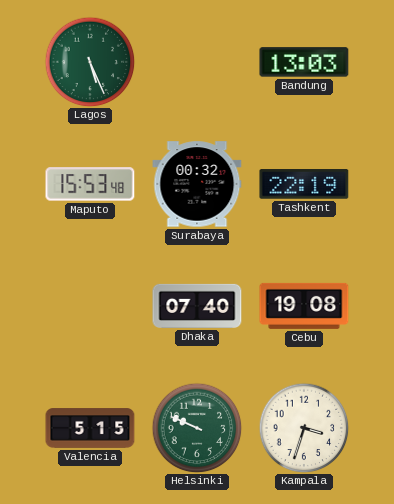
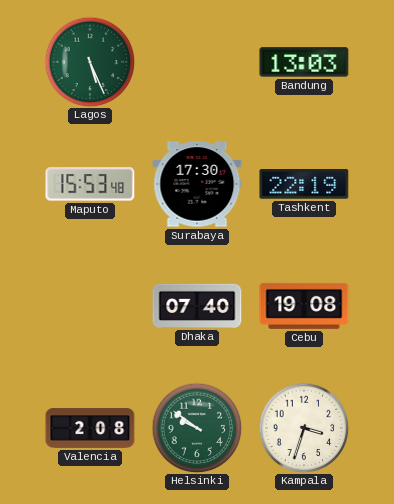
Surabaya: 00:32 -> 17:30
Valencia: 5:15 -> 2:08
Helsinki: 9:49 -> 9:51
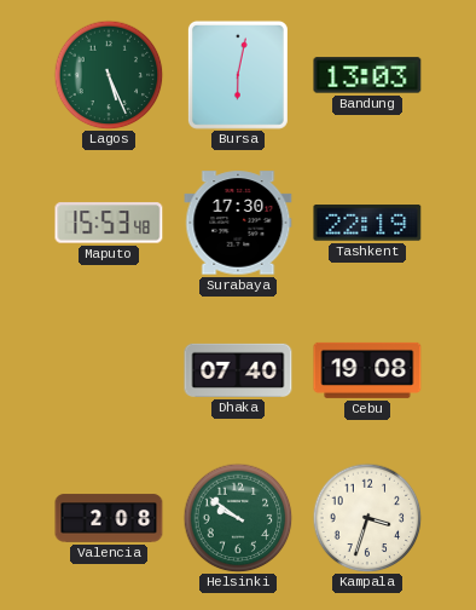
Bursa: none -> 6:02
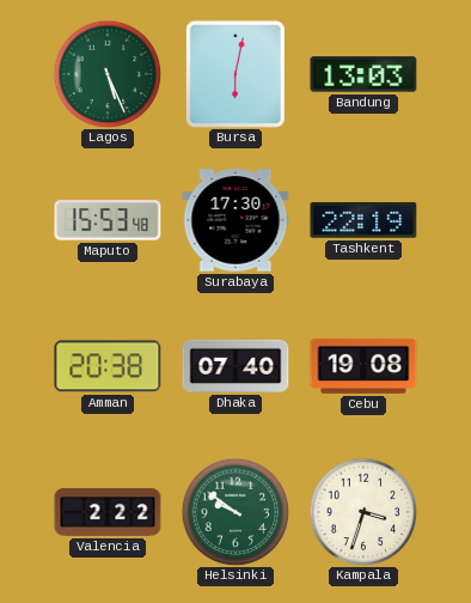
Amman: none -> 20:38
Valencia: 2:08 -> 2:22
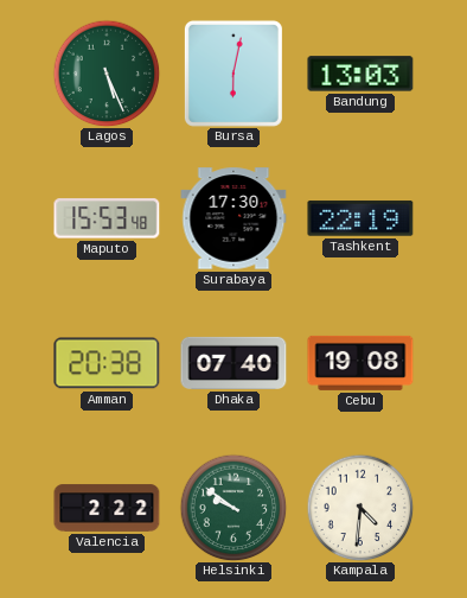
Kampala: 3:33 -> 4:31
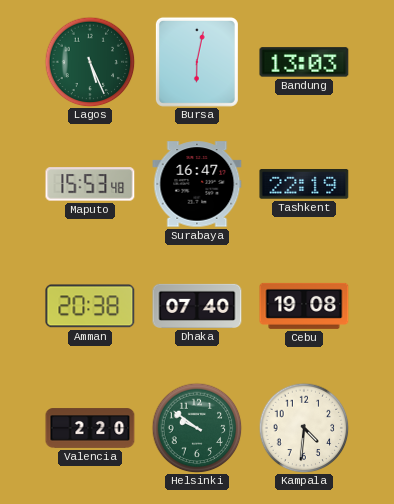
Surabaya: 17:30 -> 16:47
Valencia: 2:22 -> 2:20
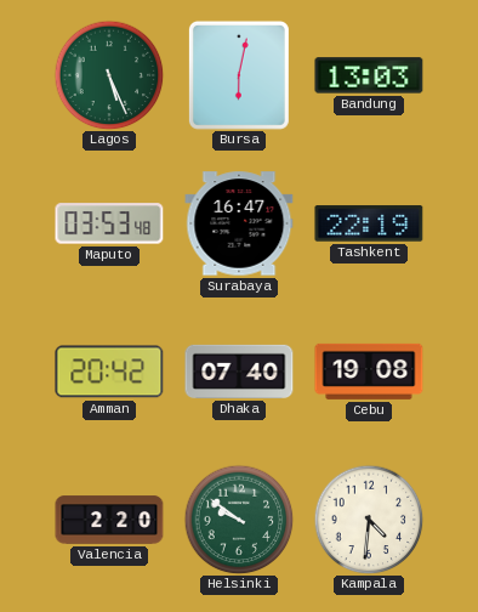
Maputo: 15:53 -> 03:53
Amman: 20:38 -> 20:42
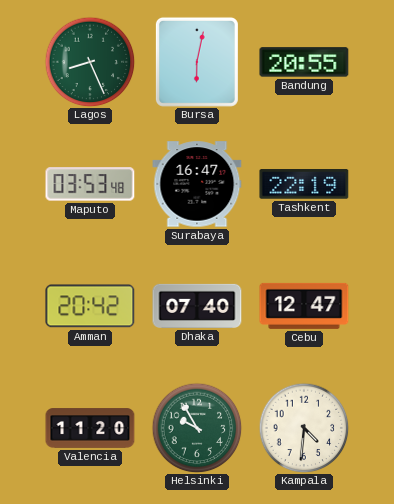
Lagos: 5:26 -> 8:26
Bandung: 13:03 -> 20:55
Cebu: 19:08 -> 12:47
Valencia: 2:20 -> 11:20
Helsinki: 9:51 -> 9:55
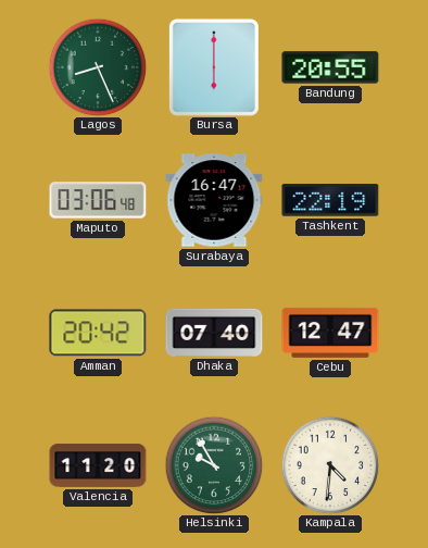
Bursa: 6:02 -> 6:00
Maputo: 03:53 -> 03:06
